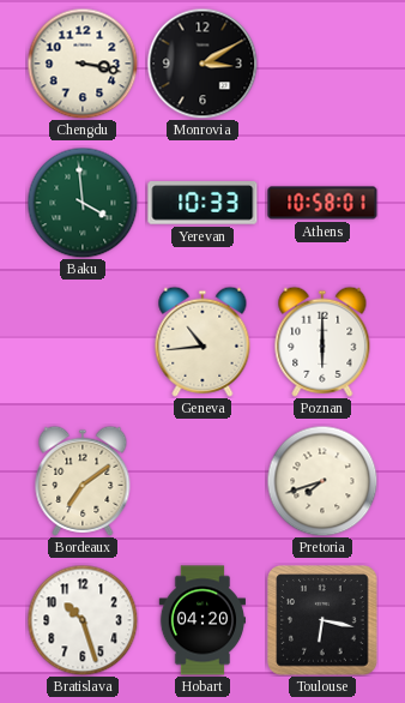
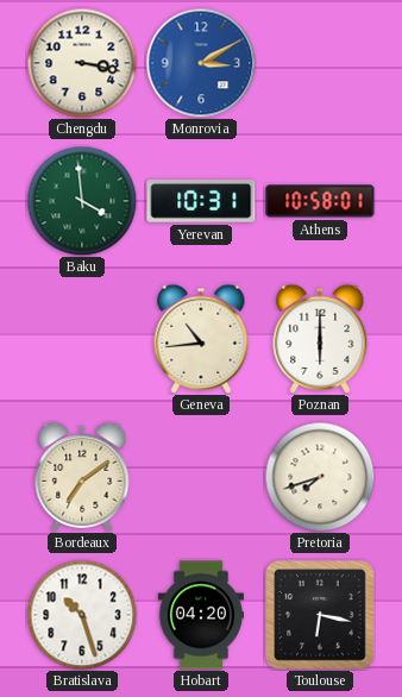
Monrovia dial: black -> blue
Yerevan: 10:33 -> 10:31
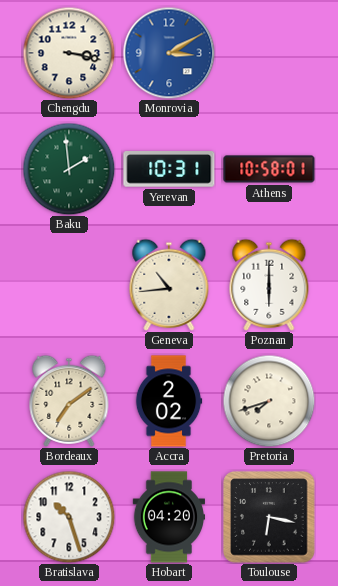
Baku: 3:59 -> 1:59
Accra: none -> 2:02
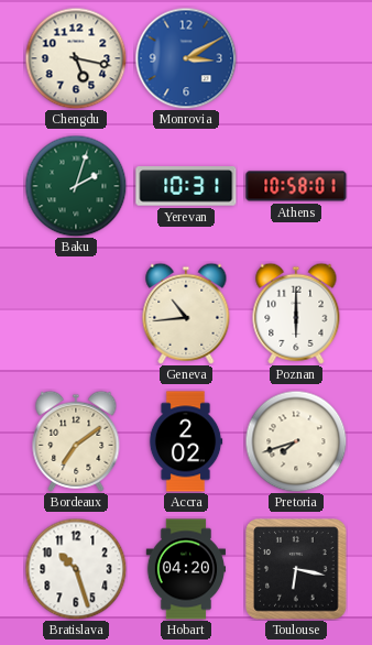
Chengdu: 3:17 -> 5:17
Baku: 1:59 -> 2:03
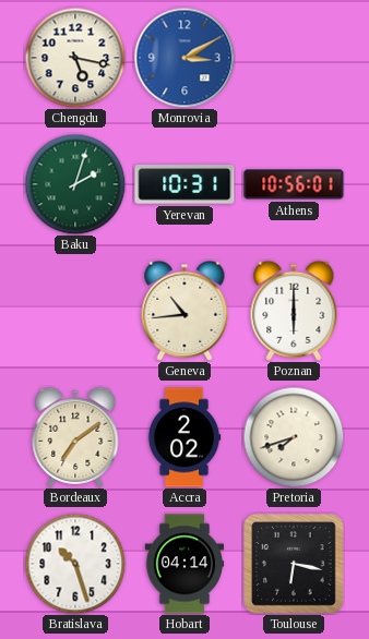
Athens: 10:58 -> 10:56
Hobart: 04:20 -> 04:14
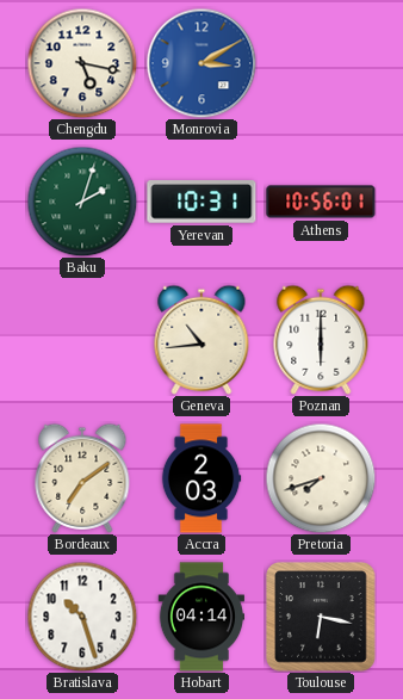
Accra: 2:02 -> 2:03
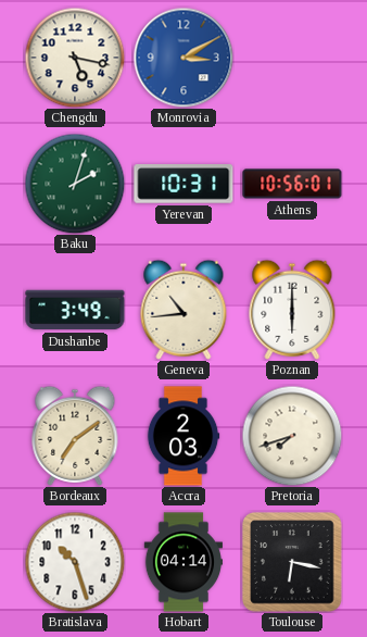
Dushanbe: none -> 3:49
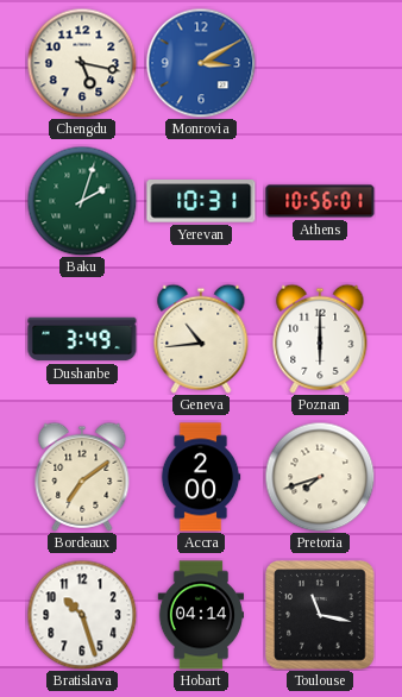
Accra: 2:03 -> 2:00
Toulouse: 6:17 -> 11:17
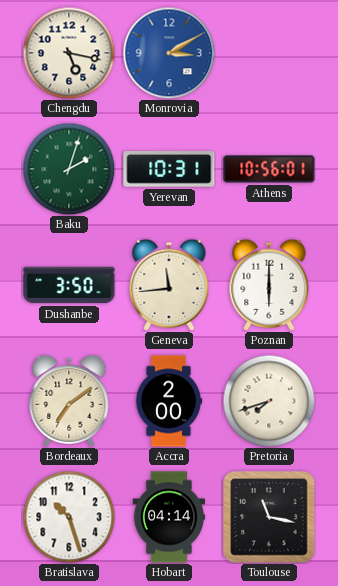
Dushanbe: 3:49 -> 3:50
Geneva: 10:44 -> 11:44
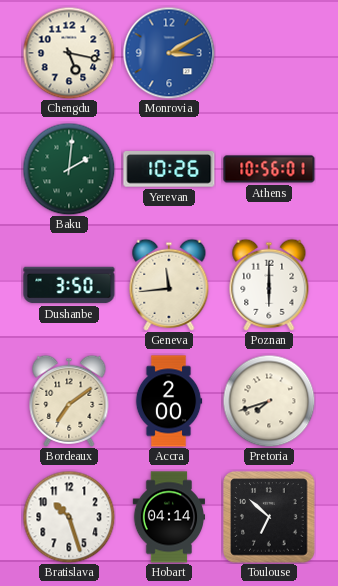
Baku: 2:03 -> 2:01
Yerevan: 10:31 -> 10:26
Toulouse: 11:17 -> 6:52
